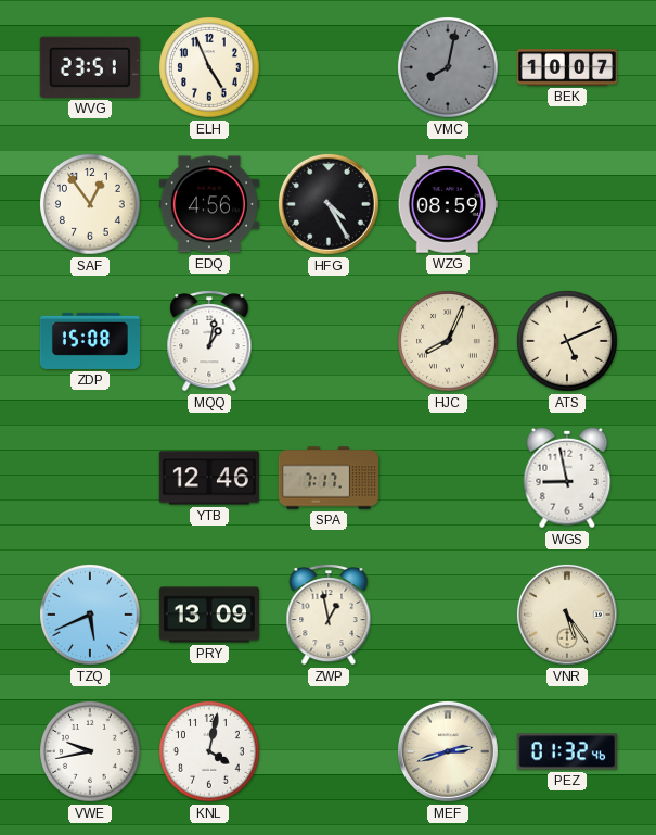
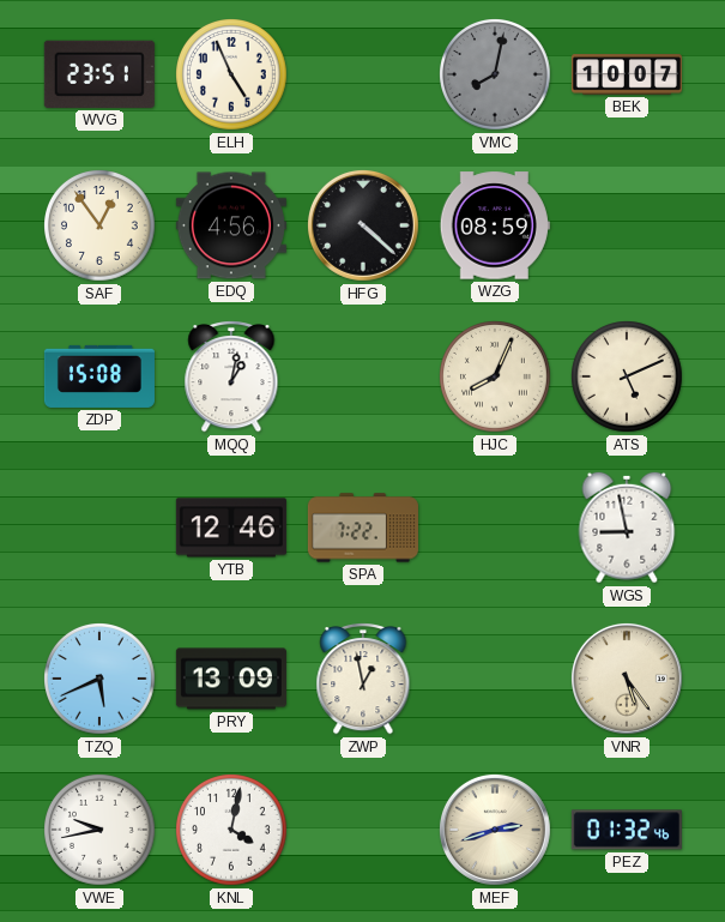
HFG: 4:25 -> 4:22
SPA: 7:17 -> 7:22
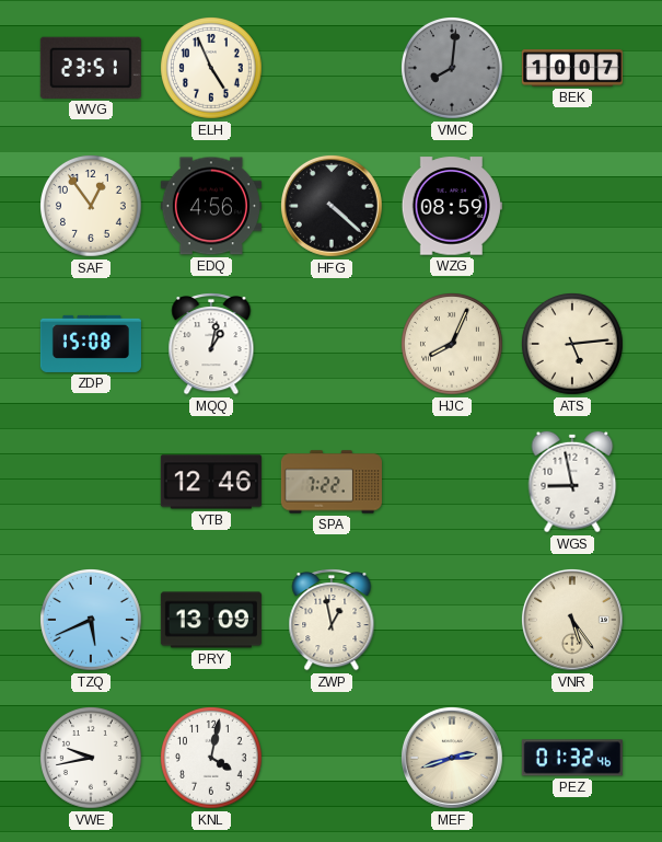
VMC: 8:02 -> 8:01
ATS: 5:11 -> 5:14
